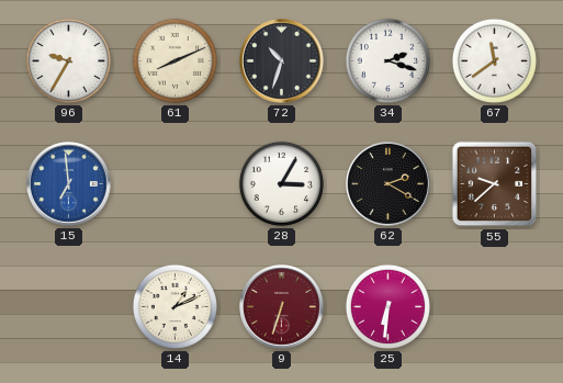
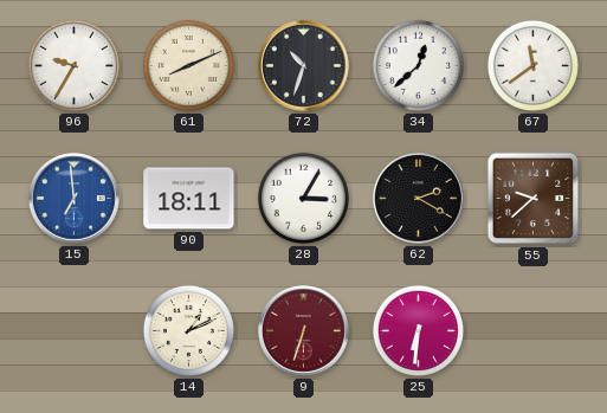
34: 2:18 -> 12:38
90: none -> 18:11
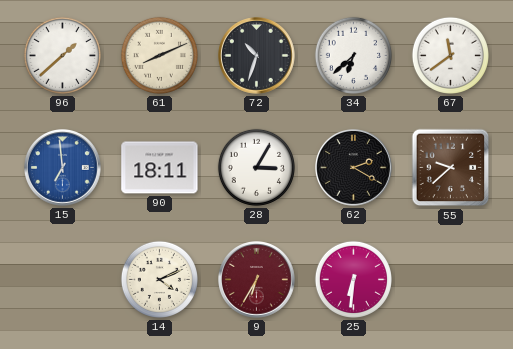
96: 9:35 -> 1:38
34: 12:38 -> 6:38
14: 1:11 -> 4:11
9: 6:33 -> 6:35
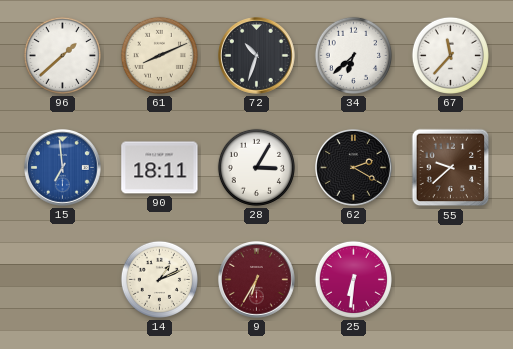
67: 11:39 -> 11:37
14: 4:11 -> 1:11
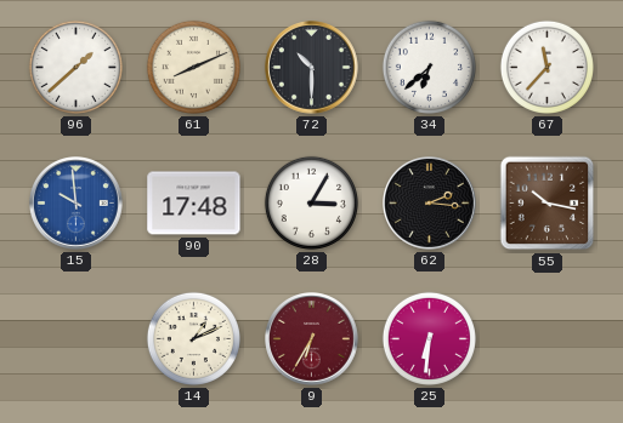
72: 10:33 -> 10:30
15: 6:59 -> 9:59
90: 18:11 -> 17:48
62: 2:20 -> 2:16
55: 9:38 -> 10:17
